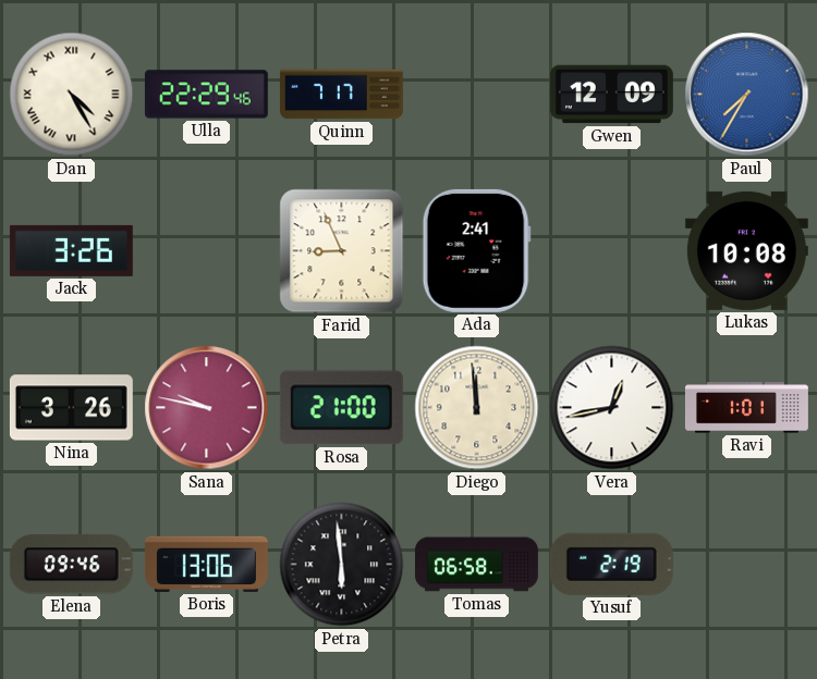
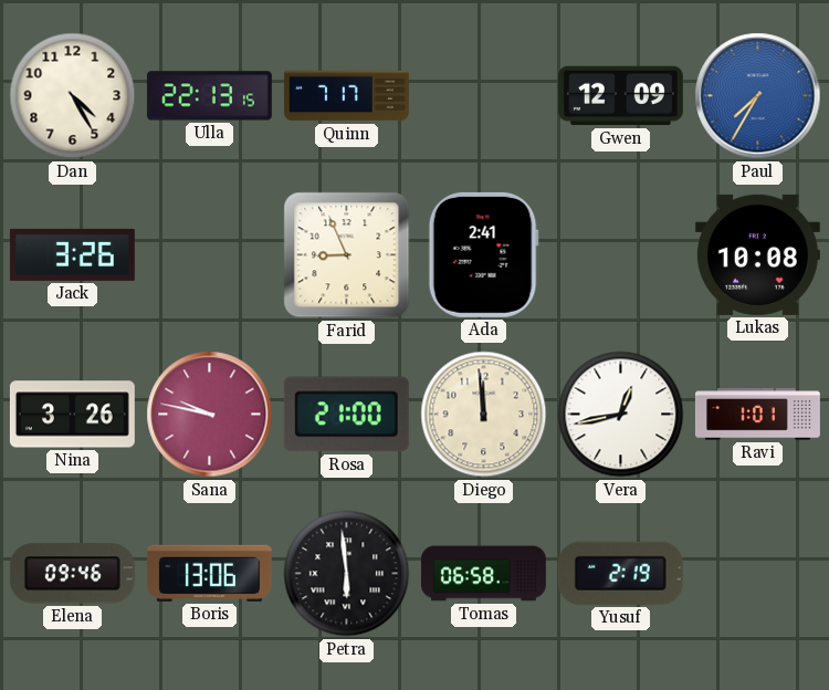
Dan numerals: Roman -> Arabic
Ulla: 22:29 -> 22:13
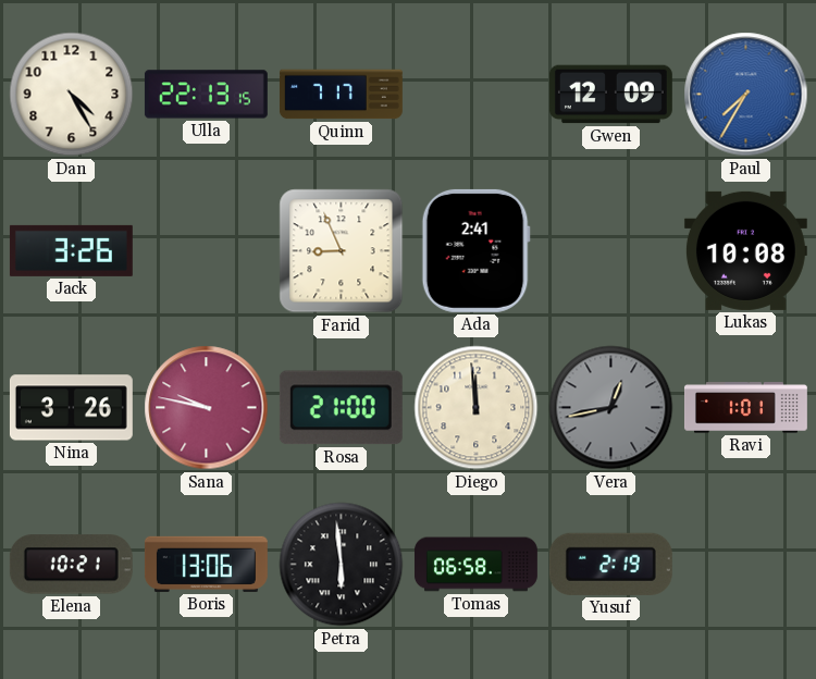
Vera dial: white -> grey
Elena: 09:46 -> 10:21
